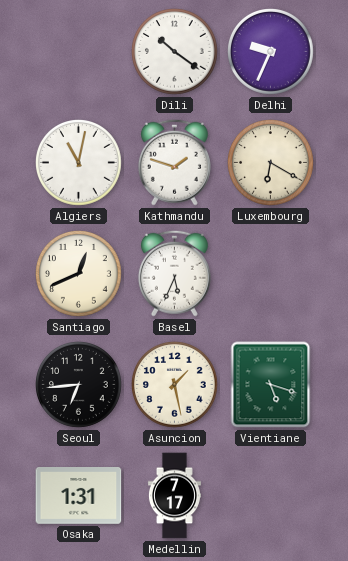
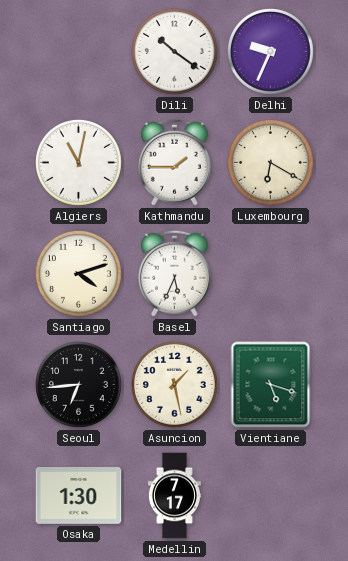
Kathmandu: 1:48 -> 1:45
Santiago: 12:41 -> 4:12
Osaka: 1:31 -> 1:30
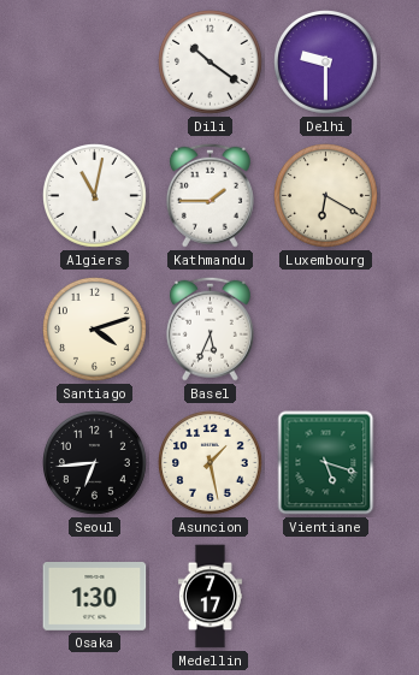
Delhi: 9:34 -> 9:30
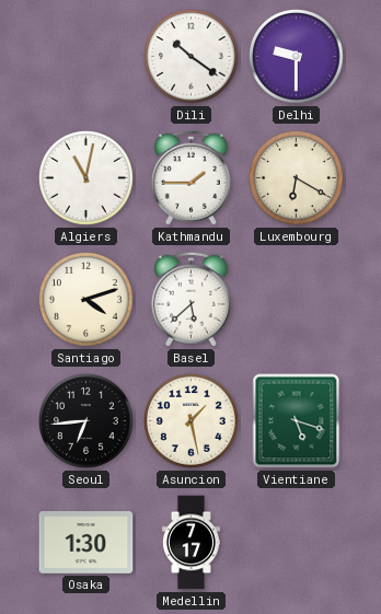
Basel: 5:34 -> 5:38
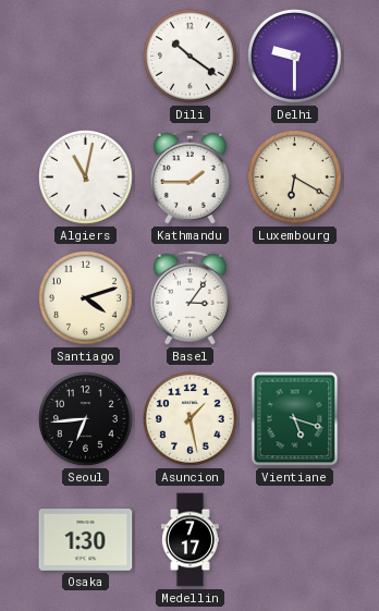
Basel: 5:38 -> 3:06
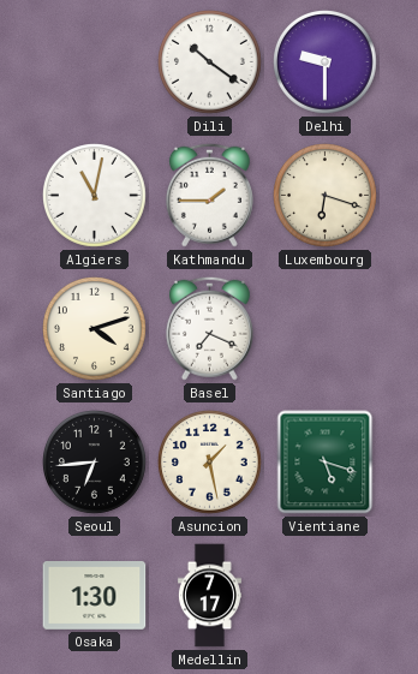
Luxembourg: 6:20 -> 6:18
Basel: 3:06 -> 7:19
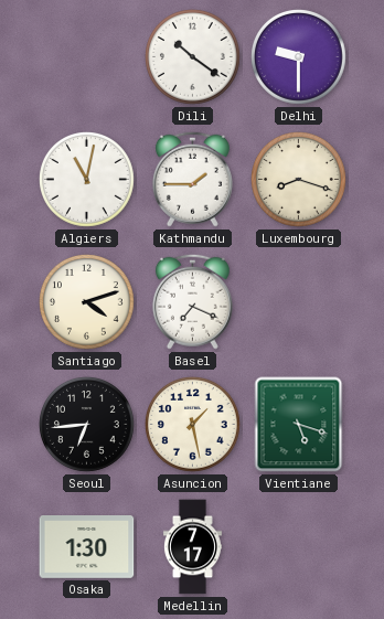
Luxembourg: 6:18 -> 8:18
